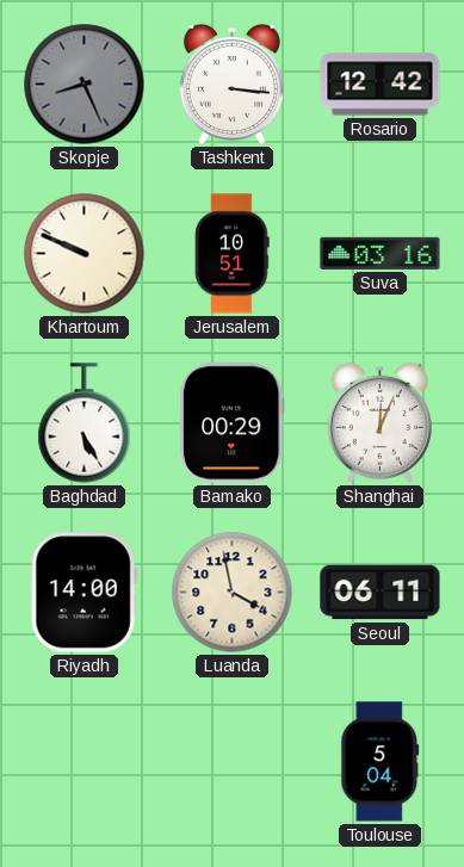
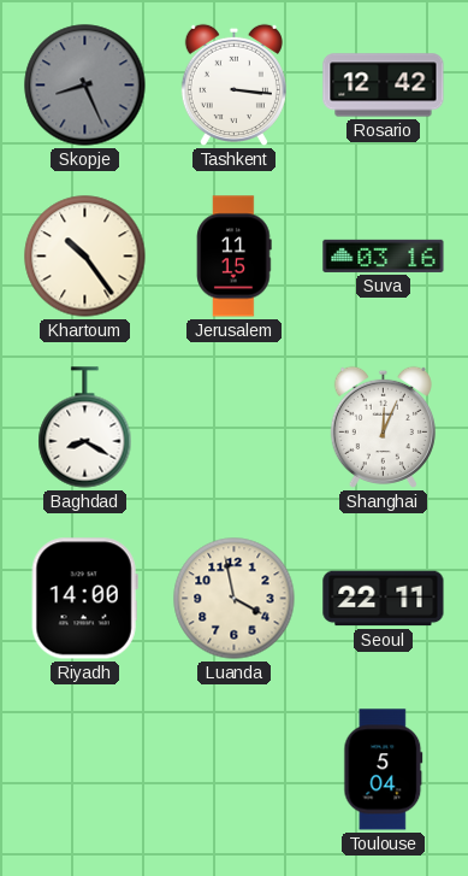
Khartoum: 9:49 -> 10:24
Jerusalem: 10:51 -> 11:15
Baghdad: 5:25 -> 8:20
Bamako: 00:29 -> none
Seoul: 06:11 -> 22:11
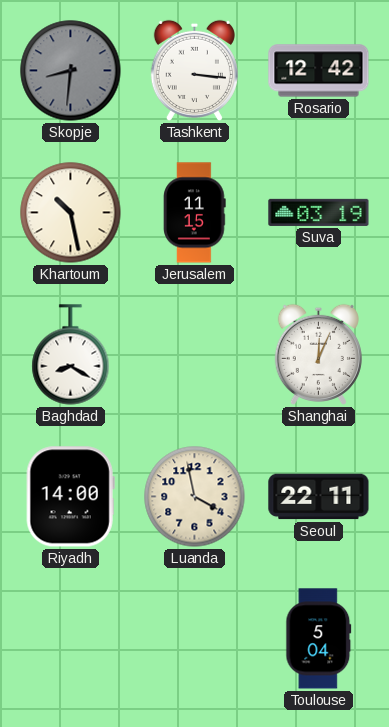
Skopje: 8:26 -> 8:31
Khartoum: 10:24 -> 10:28
Suva: 03:16 -> 03:19
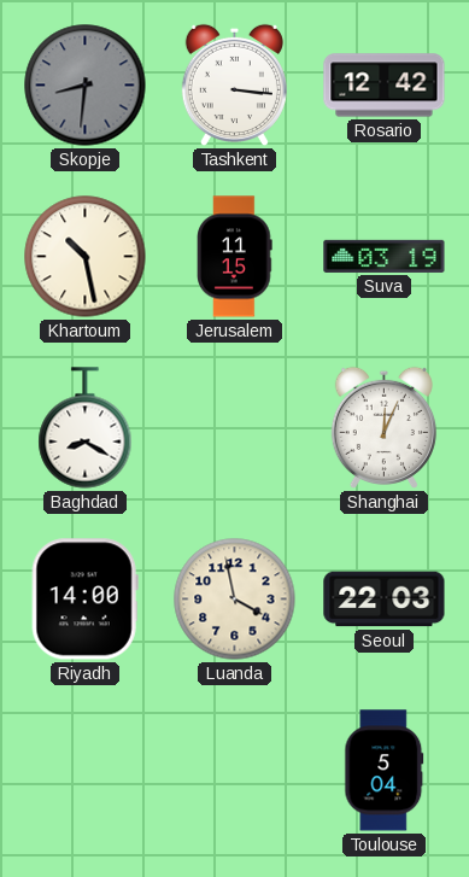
Seoul: 22:11 -> 22:03
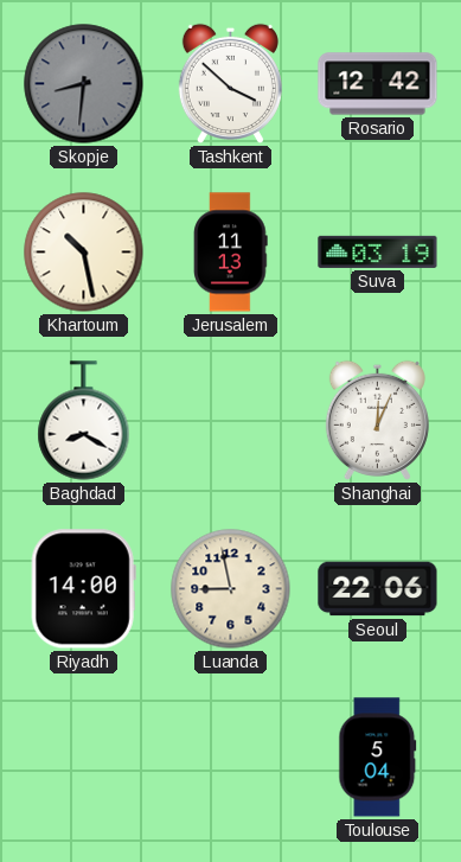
Tashkent: 3:16 -> 3:52
Jerusalem: 11:15 -> 11:13
Luanda: 3:58 -> 8:58
Seoul: 22:03 -> 22:06
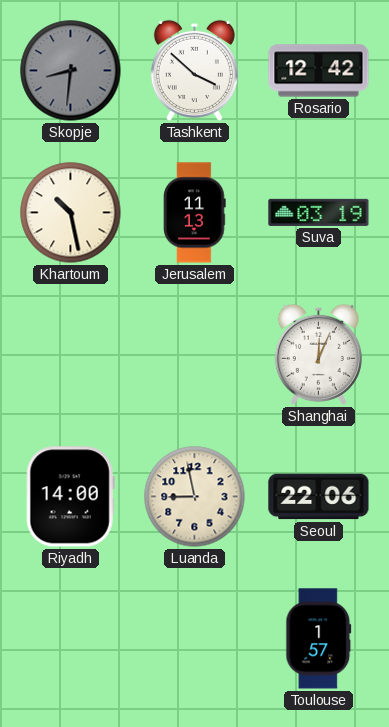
Baghdad: 8:20 -> none
Toulouse: 5:04 -> 1:57
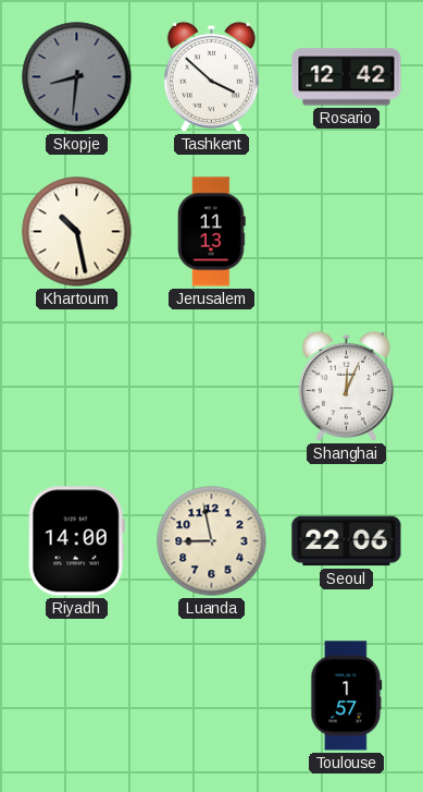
Suva: 03:19 -> none
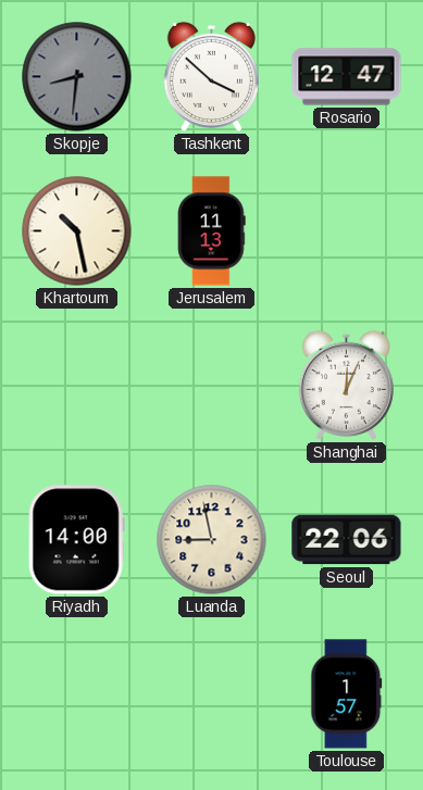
Rosario: 12:42 -> 12:47
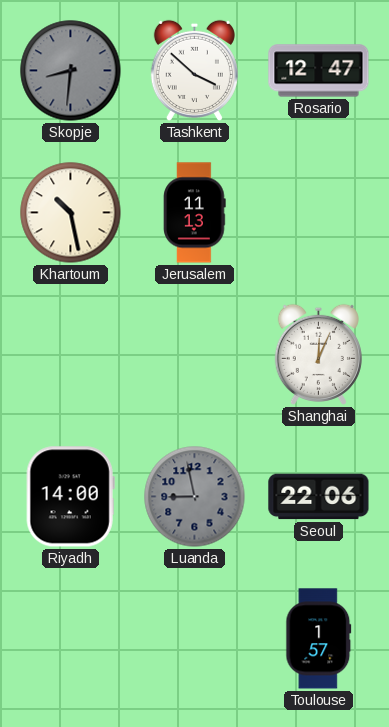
Luanda dial: cream -> grey
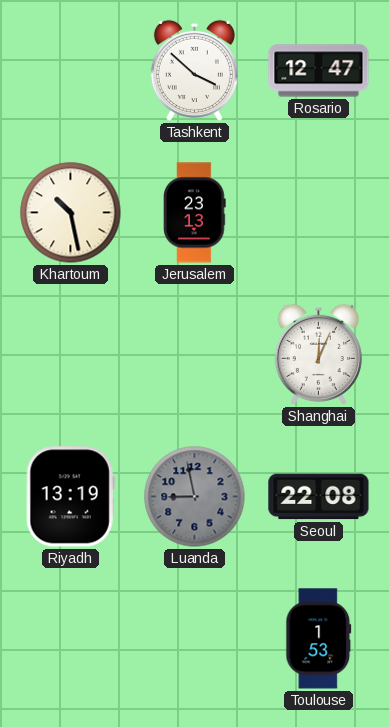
Skopje: 8:31 -> none
Jerusalem: 11:13 -> 23:13
Riyadh: 14:00 -> 13:19
Seoul: 22:06 -> 22:08
Toulouse: 1:57 -> 1:53
